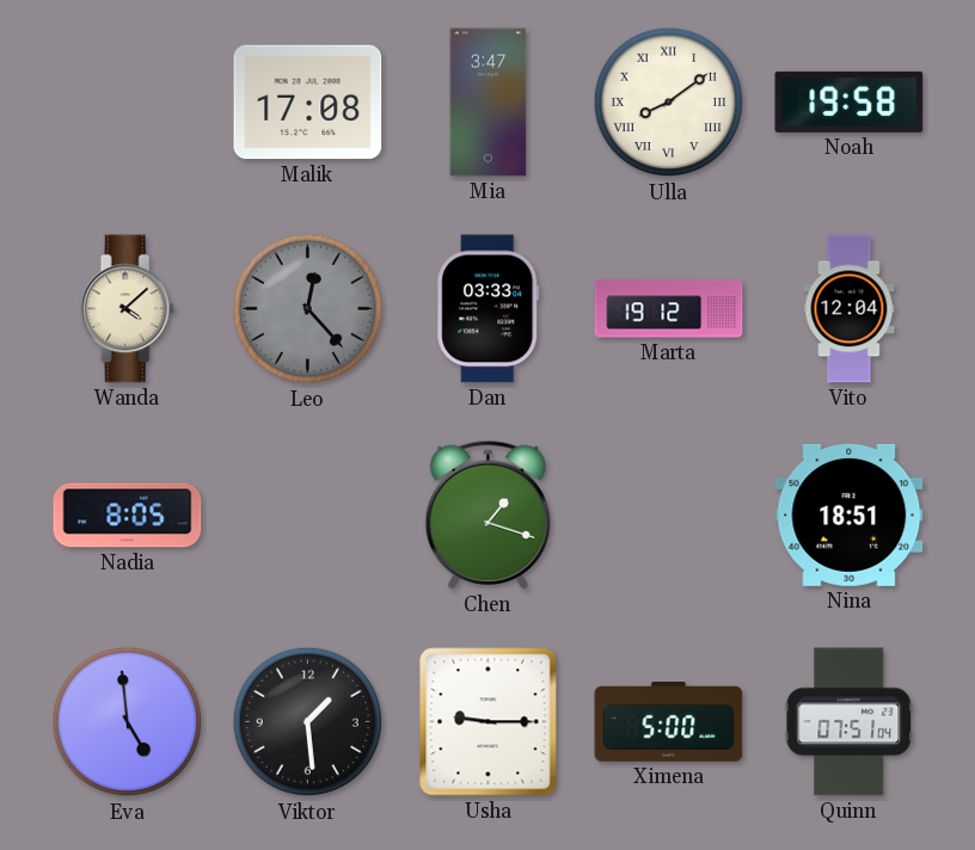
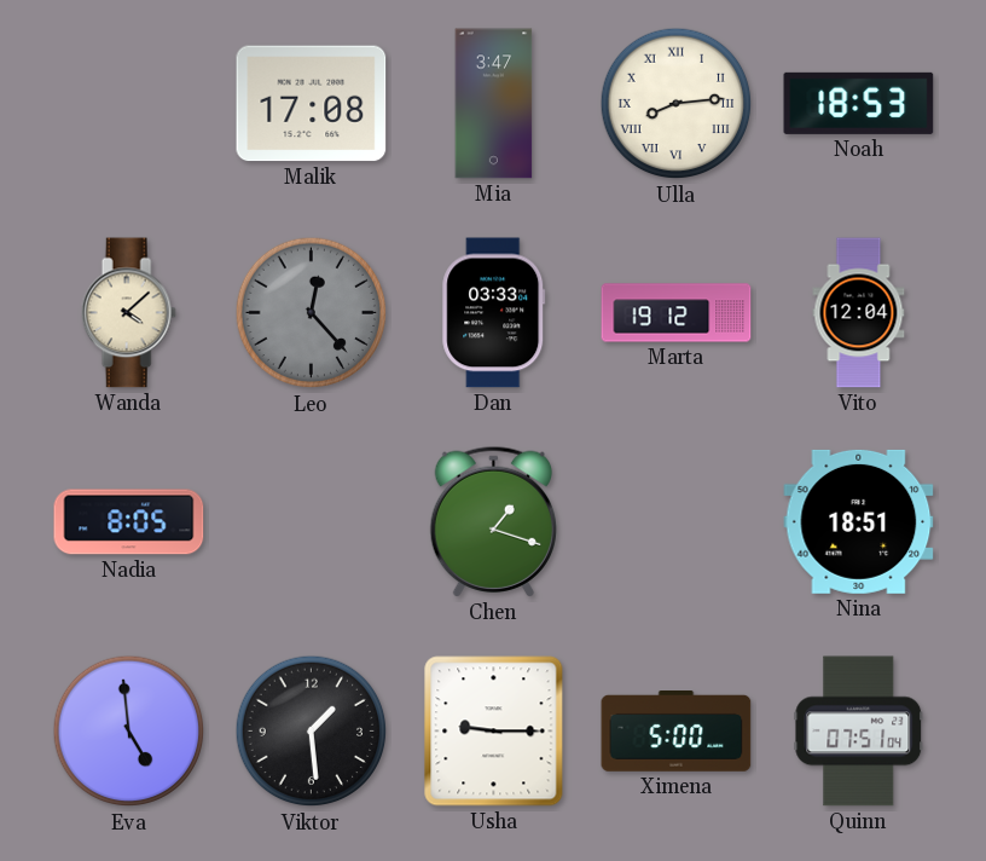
Ulla: 8:09 -> 8:14
Noah: 19:58 -> 18:53
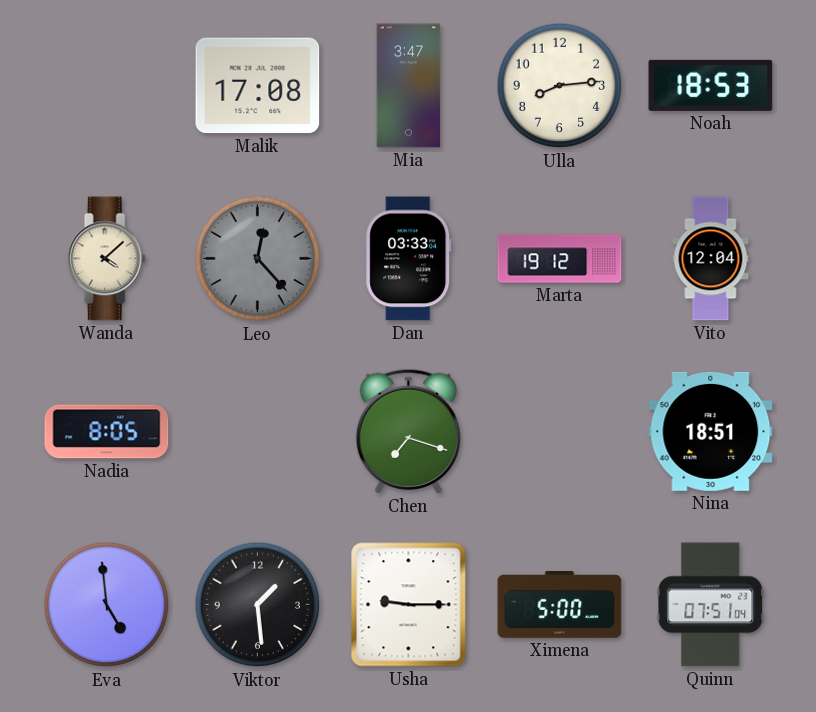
Ulla numerals: Roman -> Arabic
Chen: 1:18 -> 7:18
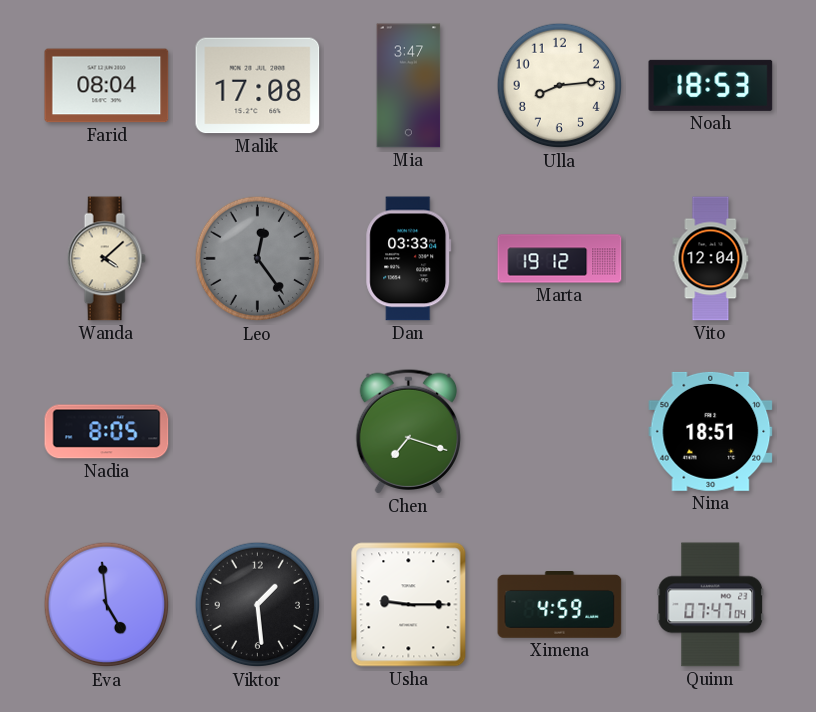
Farid: none -> 08:04
Leo: 12:23 -> 12:24
Ximena: 5:00 -> 4:59
Quinn: 07:51 -> 07:47
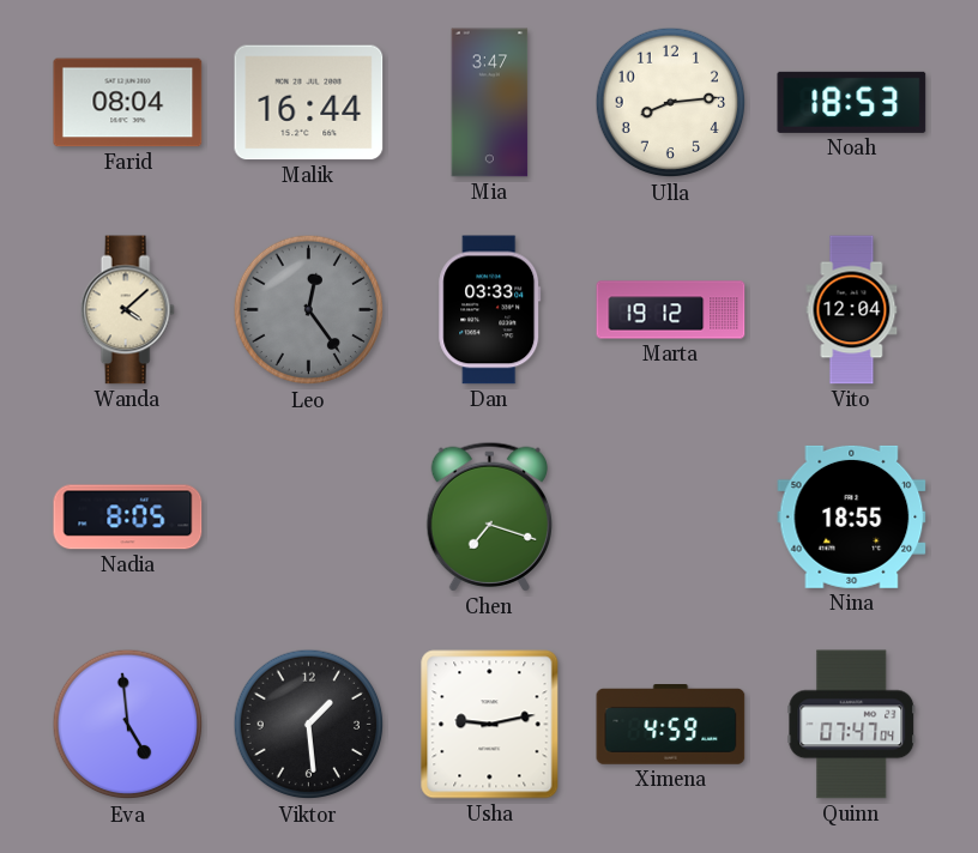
Malik: 17:08 -> 16:44
Nina: 18:51 -> 18:55
Usha: 9:15 -> 9:13
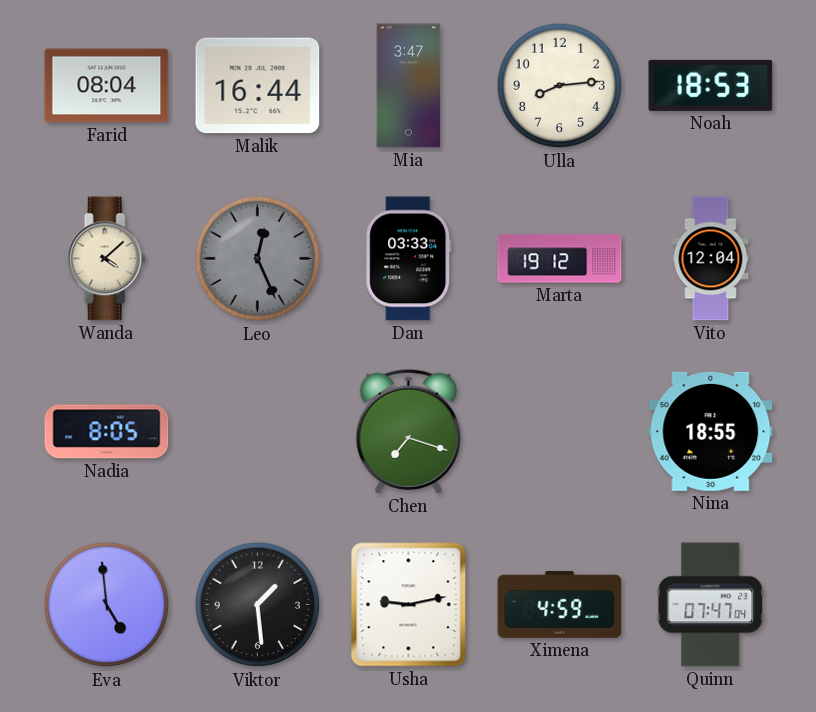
Leo: 12:24 -> 12:26
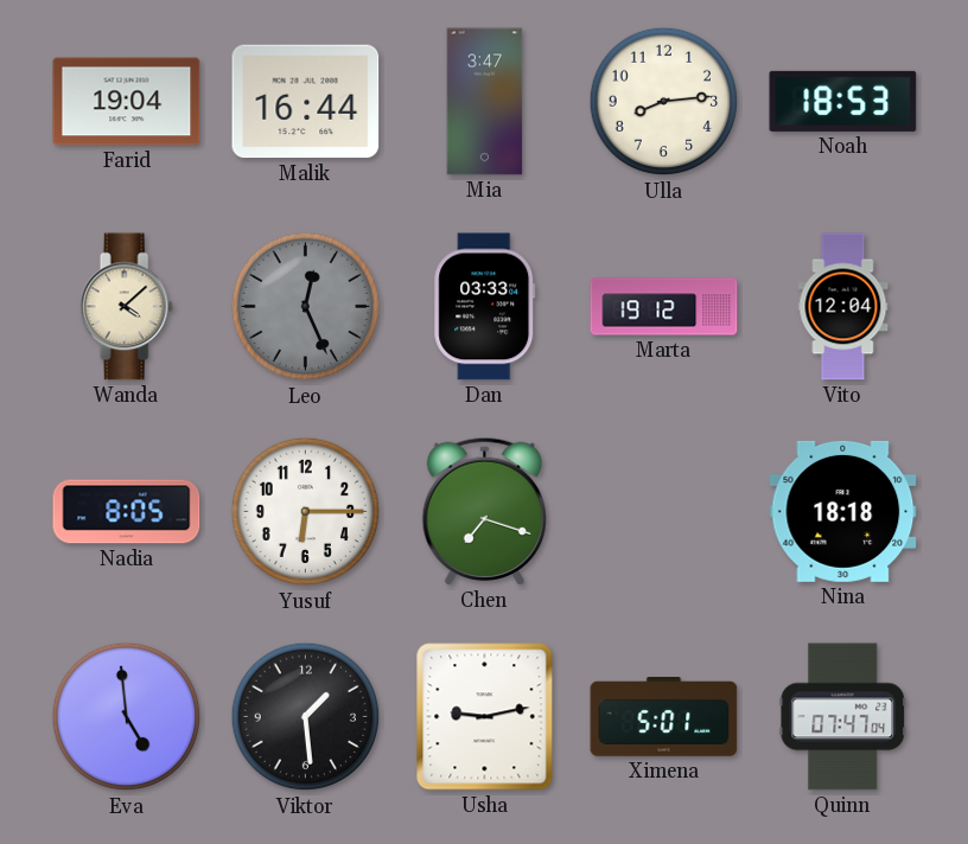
Farid: 08:04 -> 19:04
Yusuf: none -> 6:15
Nina: 18:55 -> 18:18
Ximena: 4:59 -> 5:01
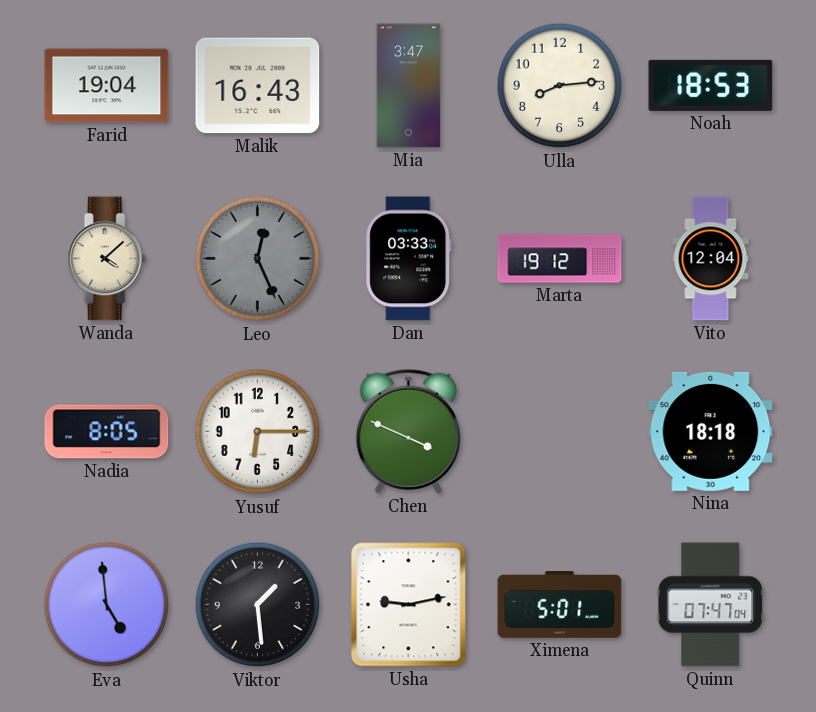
Malik: 16:44 -> 16:43
Chen: 7:18 -> 3:49
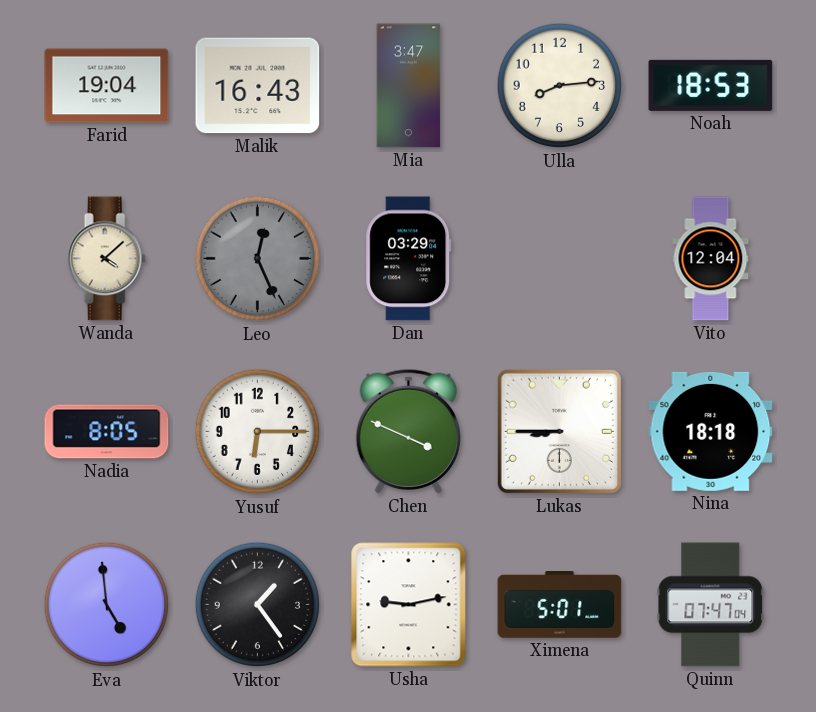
Dan: 03:33 -> 03:29
Marta: 19:12 -> none
Lukas: none -> 8:45
Viktor: 1:29 -> 1:24
